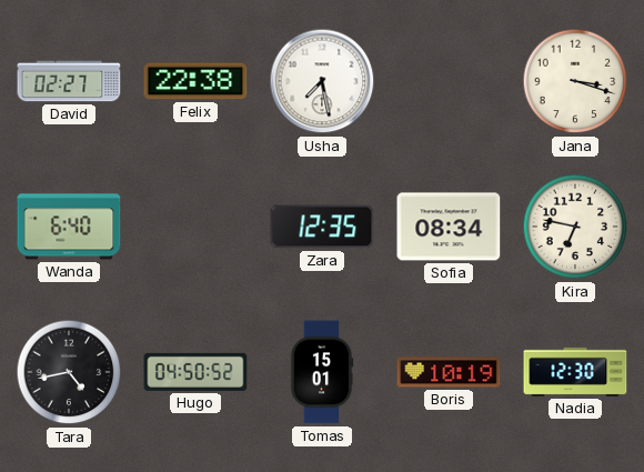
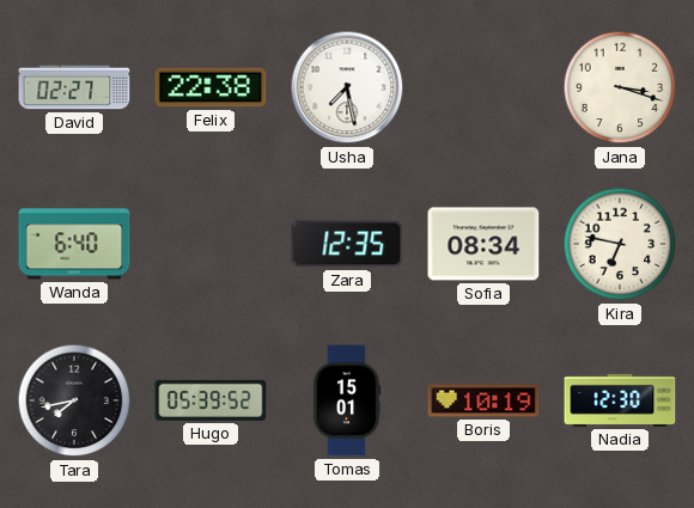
Tara: 4:43 -> 7:43
Hugo: 04:50 -> 05:39
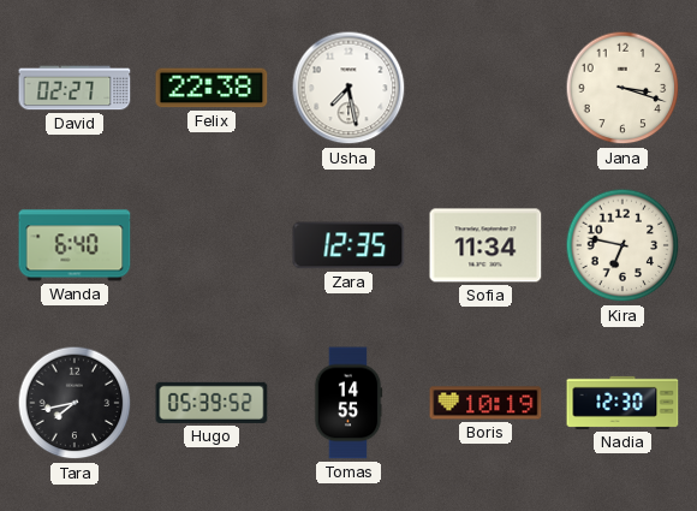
Sofia: 08:34 -> 11:34
Tomas: 15:01 -> 14:55
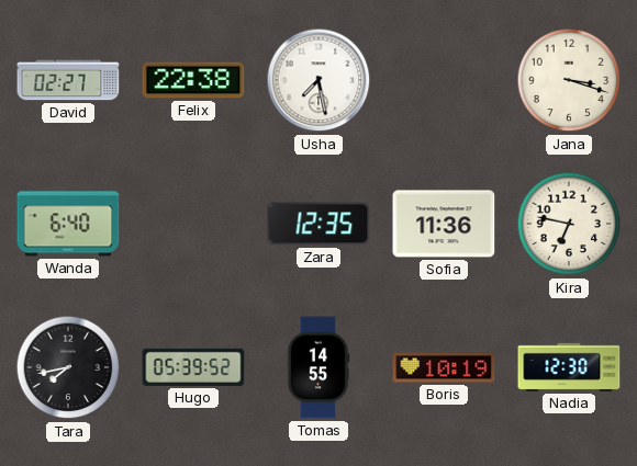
Sofia: 11:34 -> 11:36
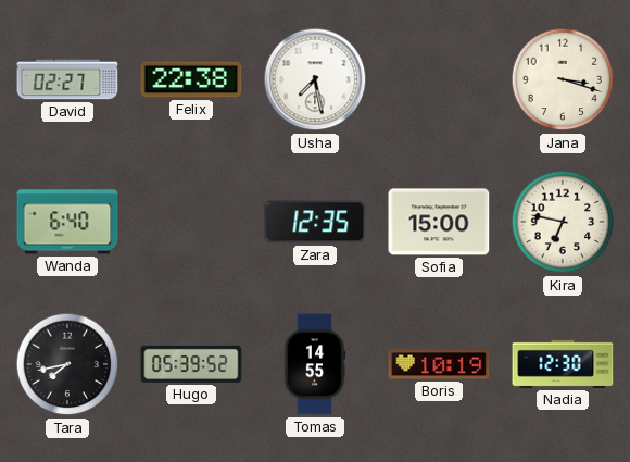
Sofia: 11:36 -> 15:00
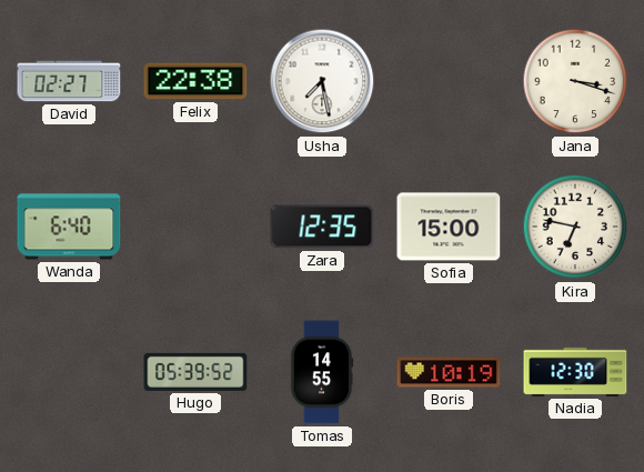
Tara: 7:43 -> none
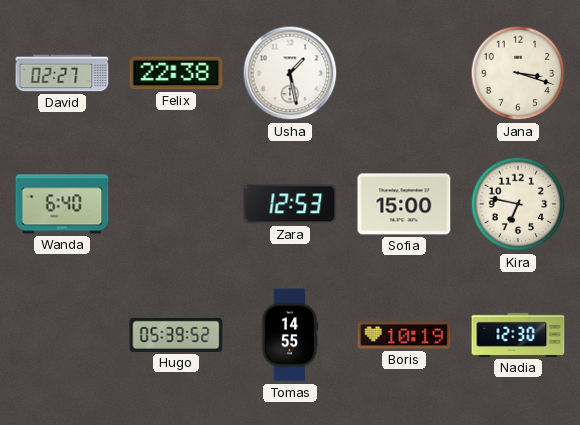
Usha: 7:28 -> 1:28
Zara: 12:35 -> 12:53
